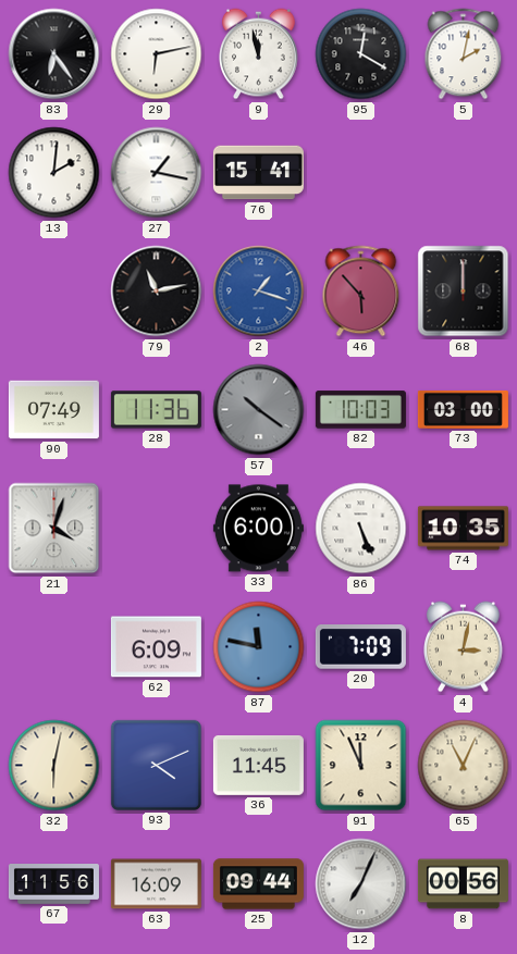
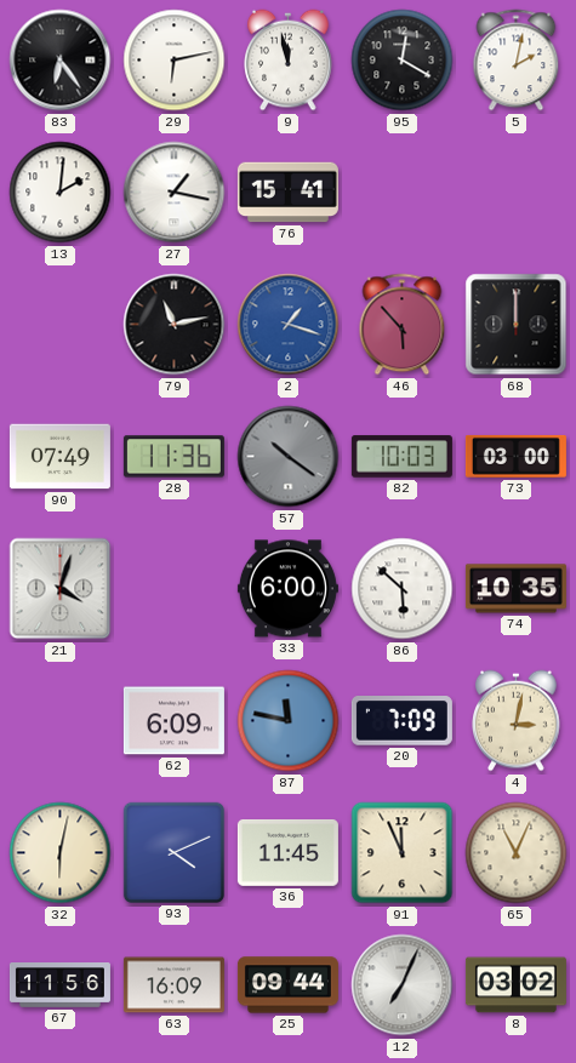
86: 5:26 -> 5:52
8: 00:56 -> 03:02
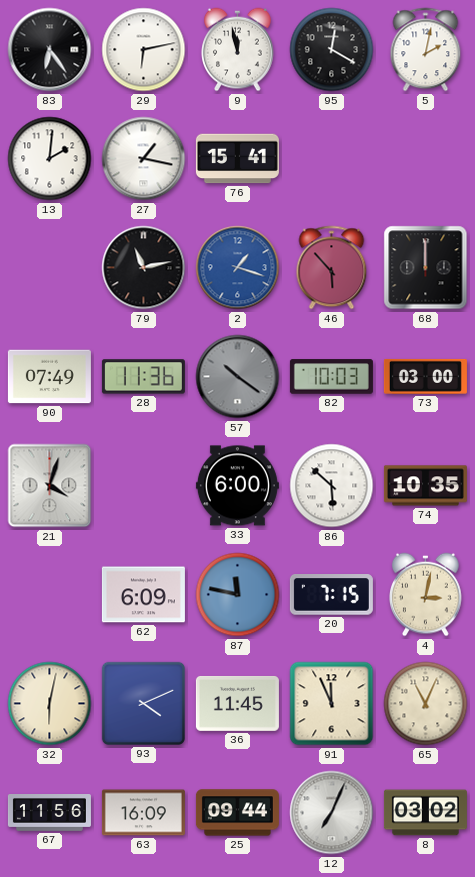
20: 7:09 -> 7:15
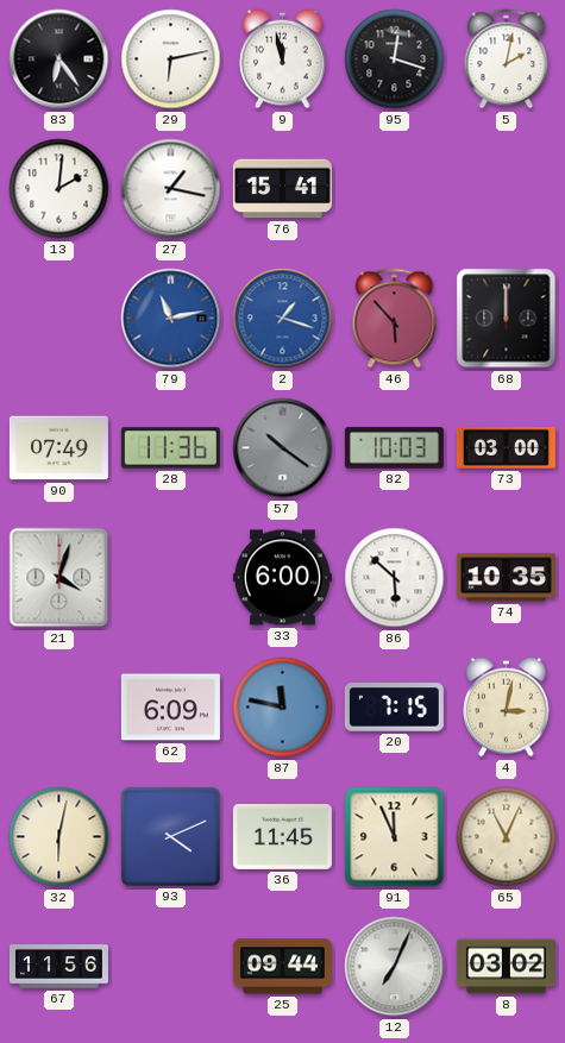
95: 12:20 -> 12:18
79 dial: black -> blue
63: 16:09 -> none
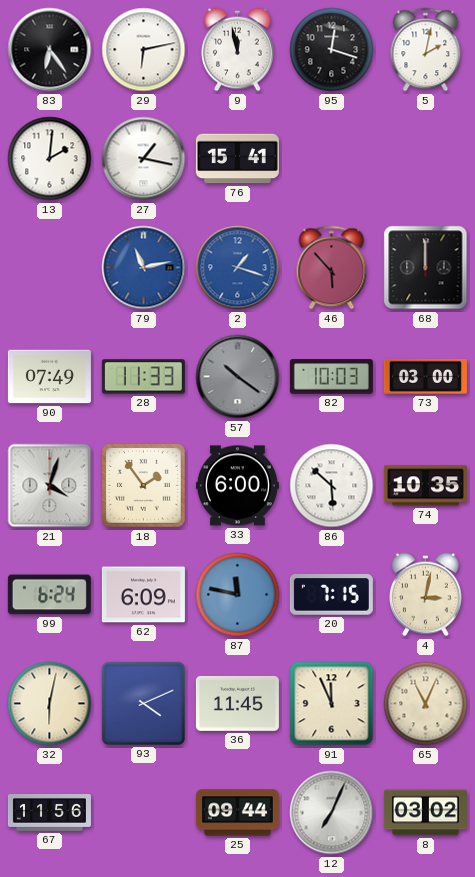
28: 11:36 -> 11:33
18: none -> 1:54
99: none -> 6:24
